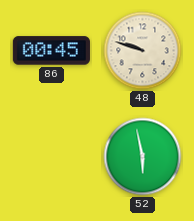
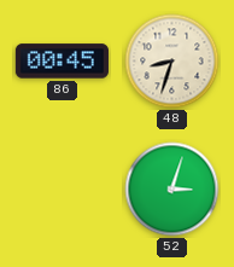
48: 9:48 -> 8:33
52: 5:58 -> 3:03
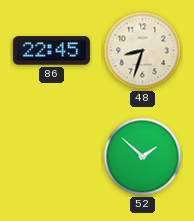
86: 00:45 -> 22:45
52: 3:03 -> 1:52
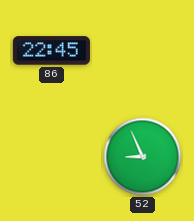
48: 8:33 -> none
52: 1:52 -> 8:56
